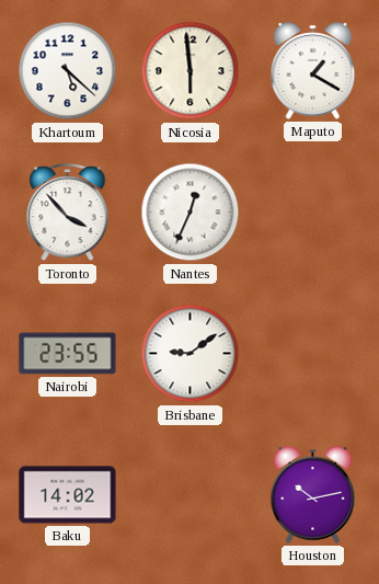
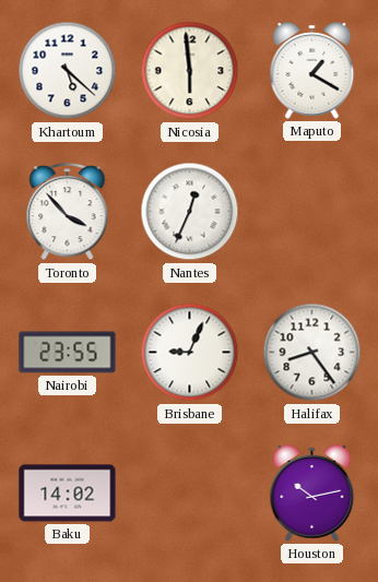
Brisbane: 9:09 -> 9:04
Halifax: none -> 8:24
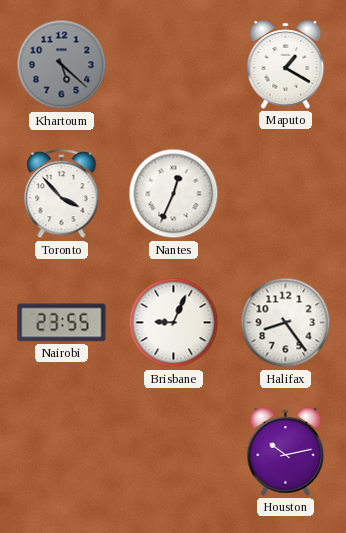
Khartoum dial: white -> grey
Nicosia: 5:59 -> none
Baku: 14:02 -> none
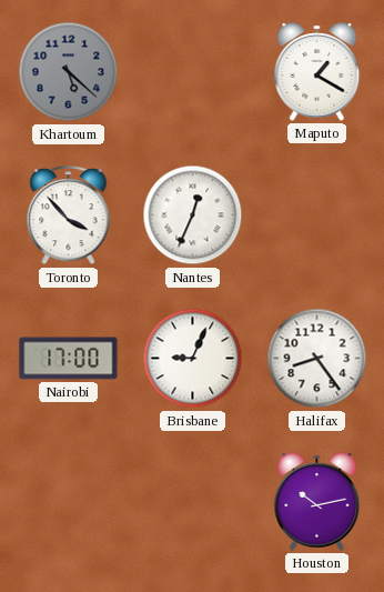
Nairobi: 23:55 -> 17:00
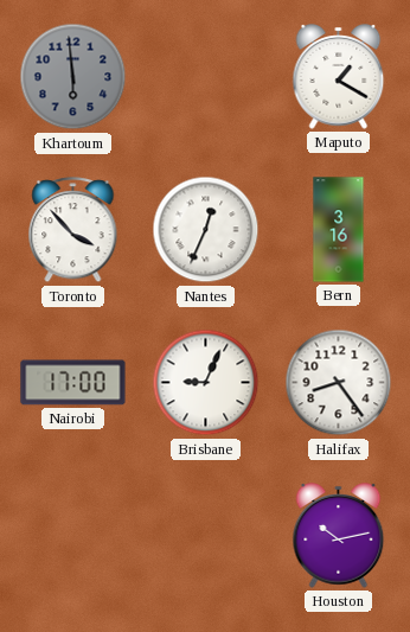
Khartoum: 5:22 -> 5:59
Bern: none -> 3:16
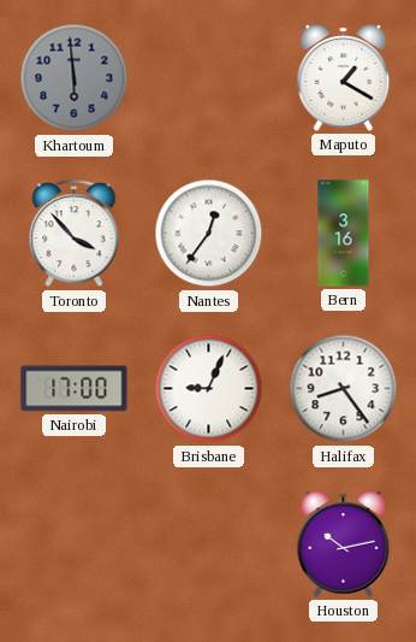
Nantes: 12:34 -> 12:36
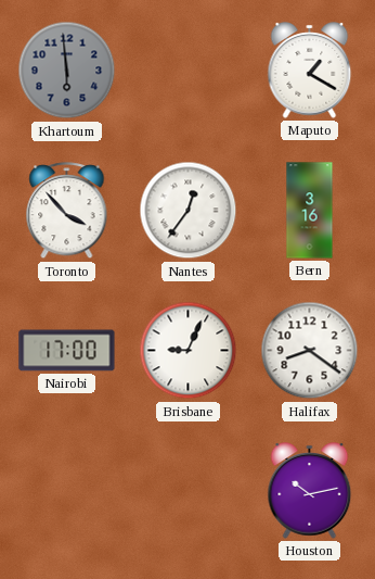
Halifax: 8:24 -> 8:21
